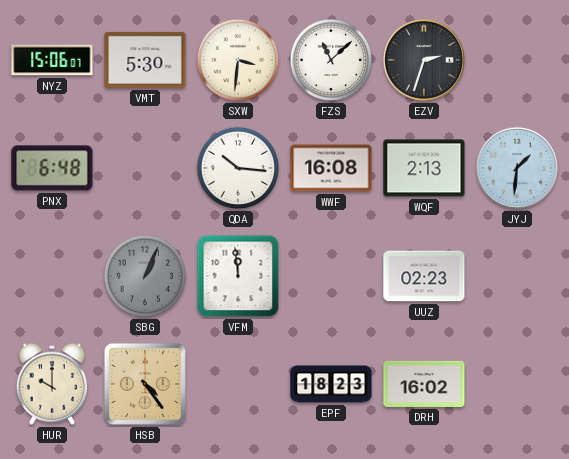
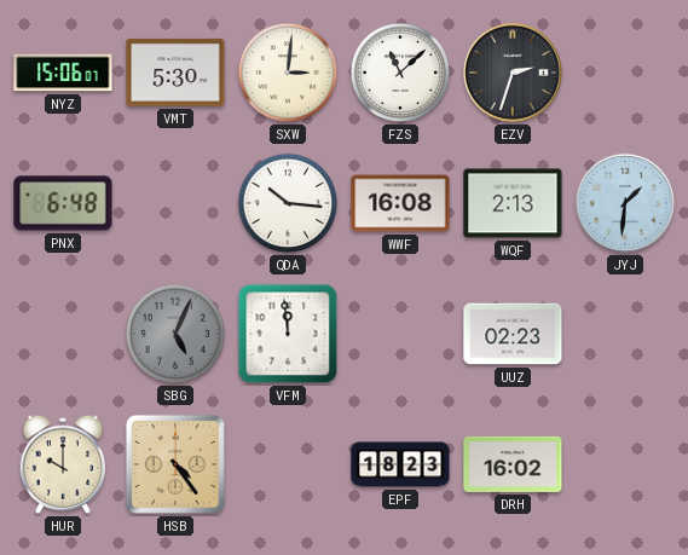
SXW: 3:31 -> 3:01
SBG: 1:04 -> 5:04
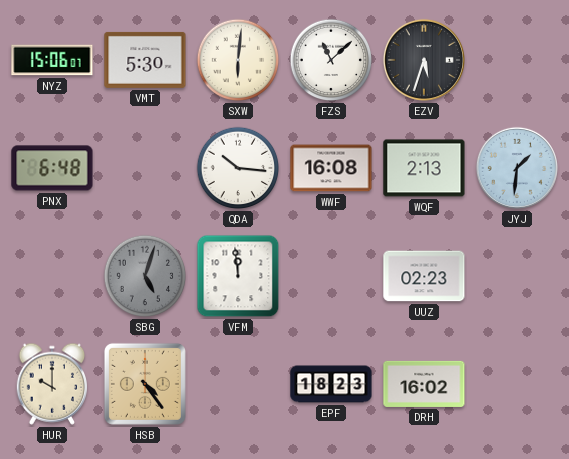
SXW: 3:01 -> 6:01
EZV: 2:33 -> 5:33
SBG: 5:04 -> 5:03
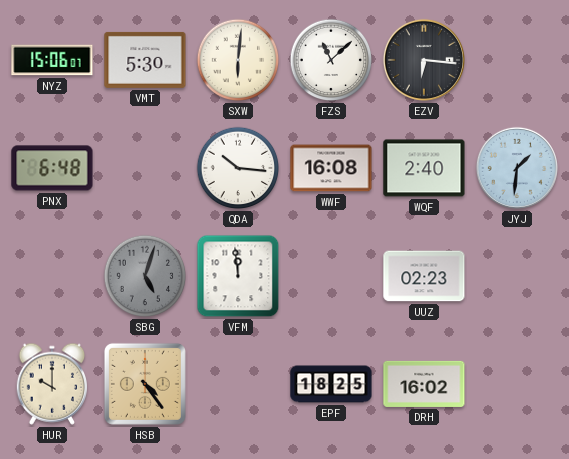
EZV: 5:33 -> 6:16
WQF: 2:13 -> 2:40
EPF: 18:23 -> 18:25
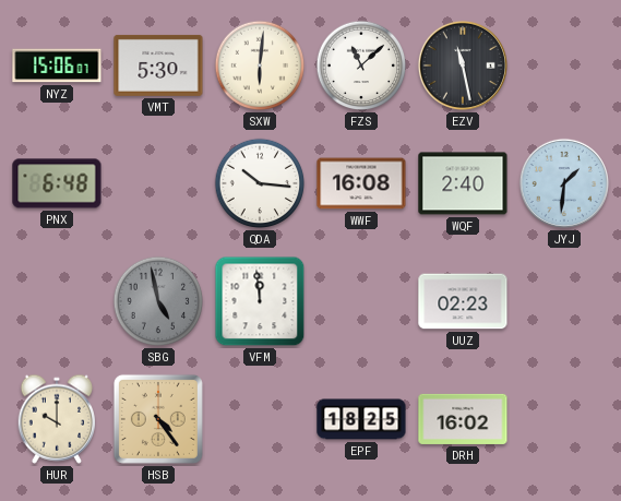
EZV: 6:16 -> 11:28
SBG: 5:03 -> 4:58
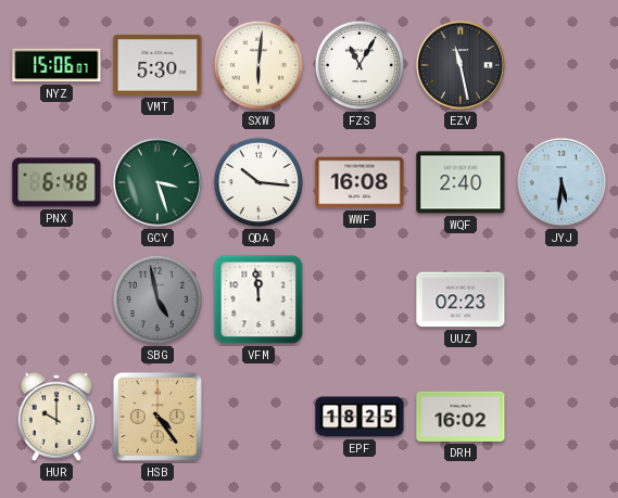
FZS: 11:08 -> 11:05
GCY: none -> 3:27
JYJ: 1:31 -> 5:31
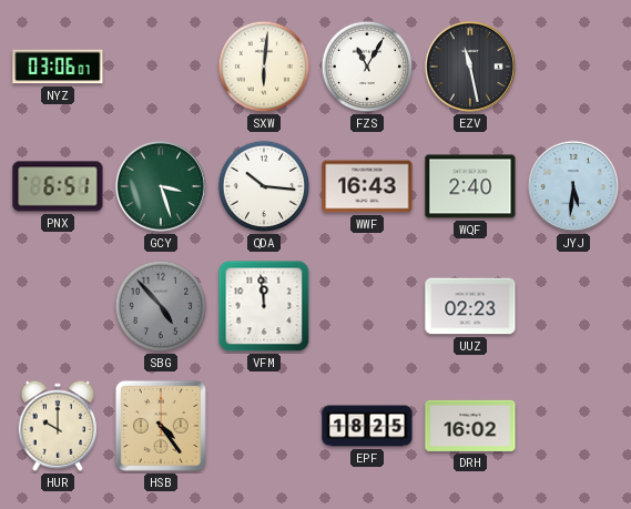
NYZ: 15:06 -> 03:06
VMT: 5:30 -> none
PNX: 6:48 -> 6:51
WWF: 16:08 -> 16:43
SBG: 4:58 -> 4:53
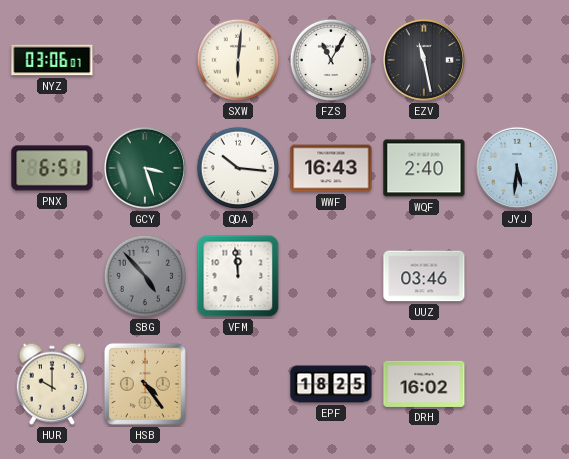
UUZ: 02:23 -> 03:46
